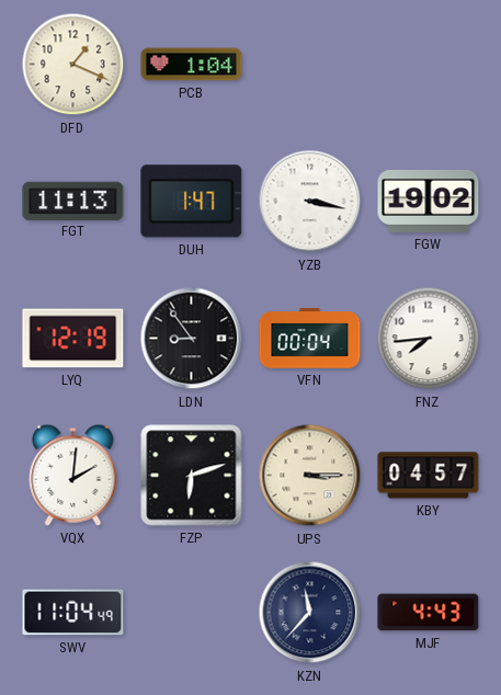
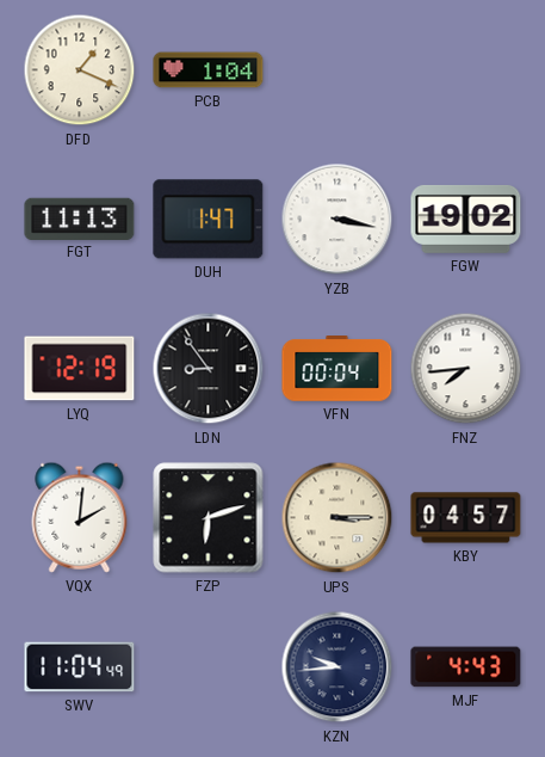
KZN: 11:37 -> 9:44
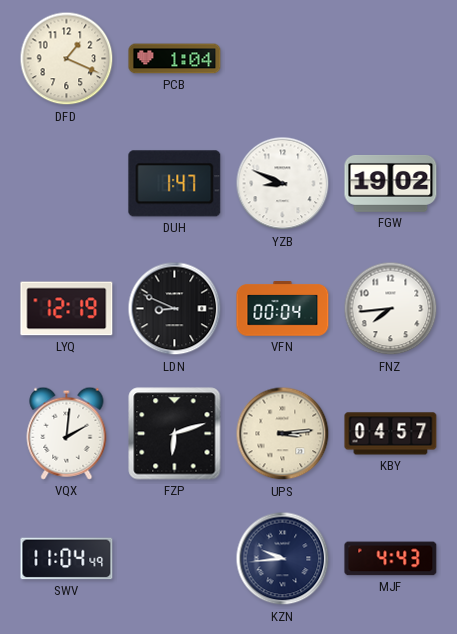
FGT: 11:13 -> none
YZB: 3:17 -> 8:49
LDN: 8:54 -> 8:49
UPS: 3:15 -> 3:14
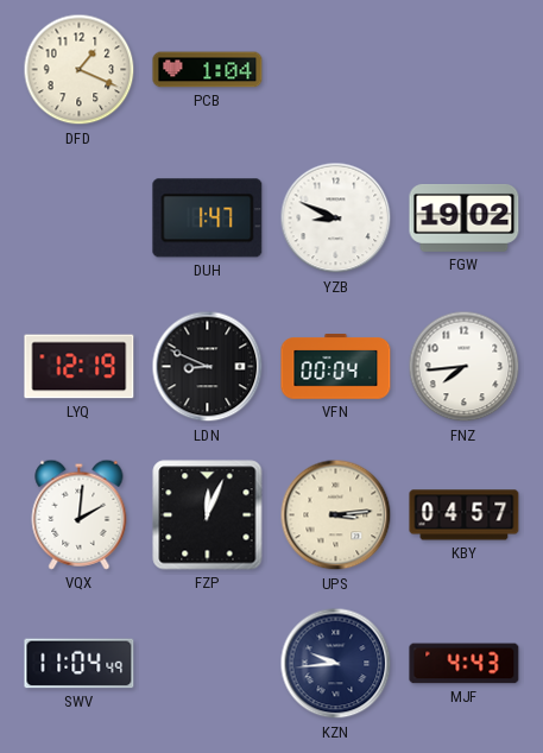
FZP: 6:12 -> 12:04
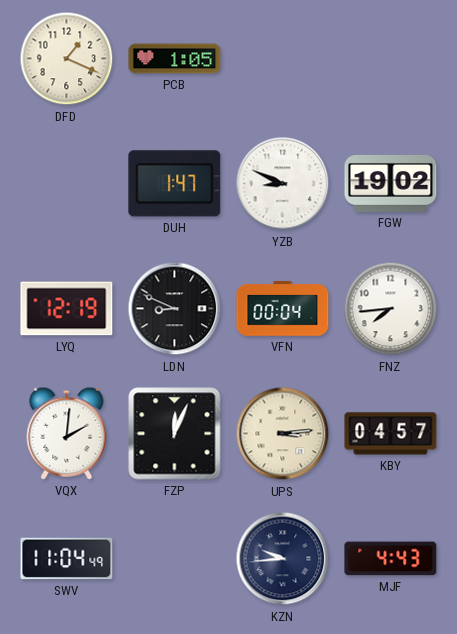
PCB: 1:04 -> 1:05
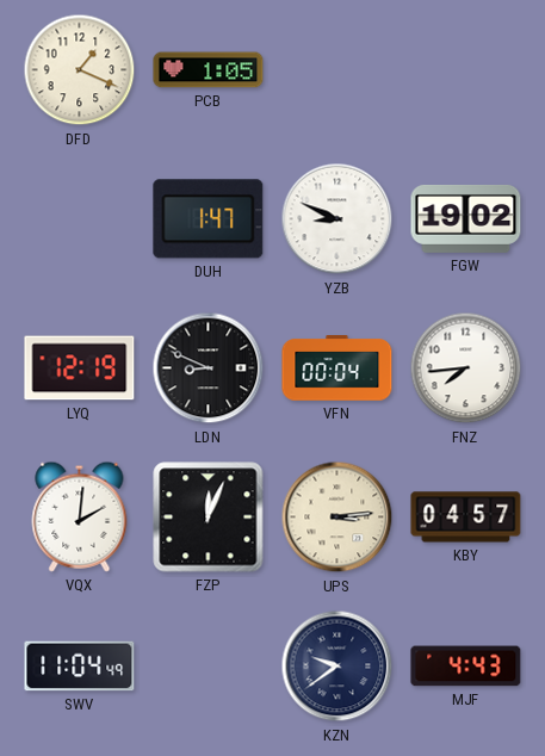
KZN: 9:44 -> 9:39
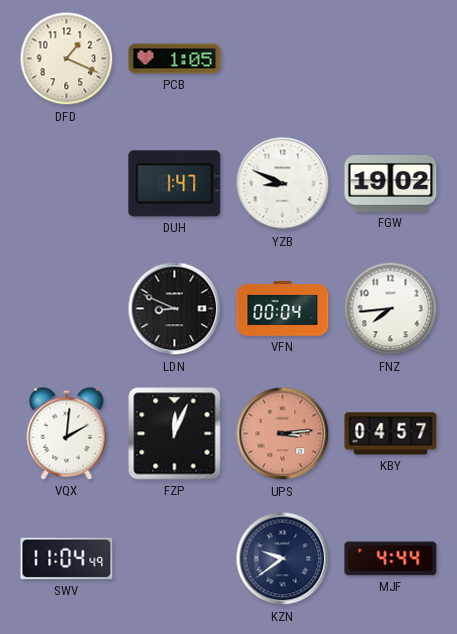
LYQ: 12:19 -> none
UPS dial: cream -> salmon
MJF: 4:43 -> 4:44
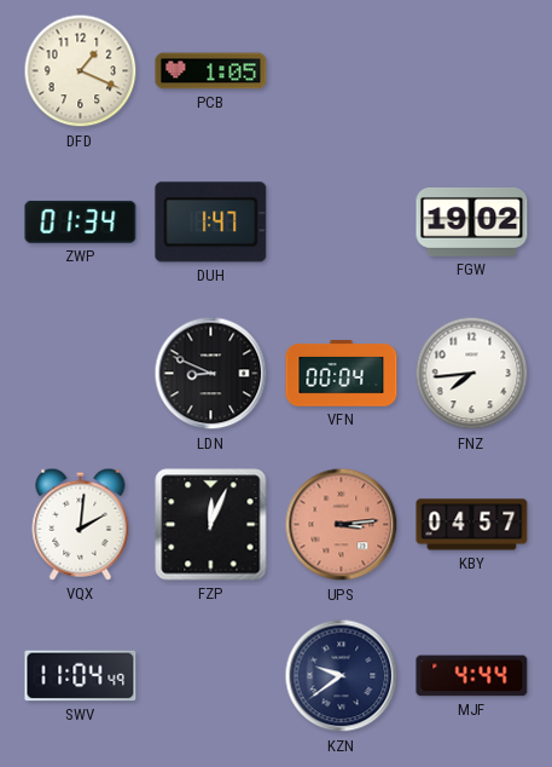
ZWP: none -> 01:34
YZB: 8:49 -> none
